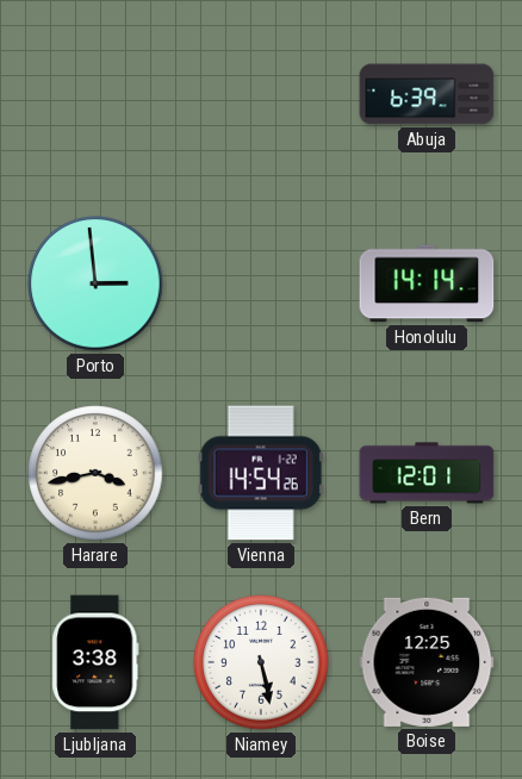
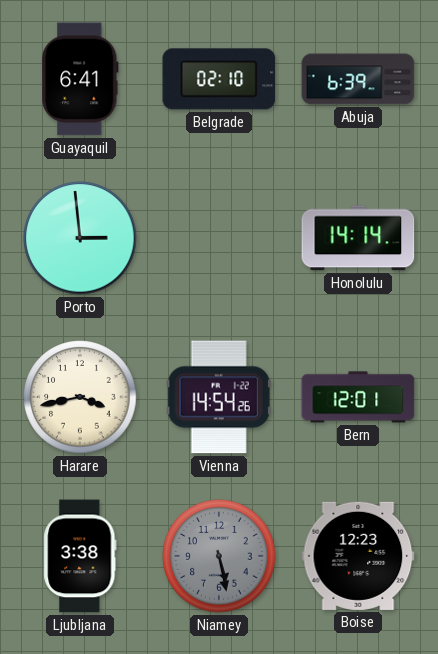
Guayaquil: none -> 6:41
Belgrade: none -> 02:10
Niamey dial: white -> grey
Boise: 12:25 -> 12:23
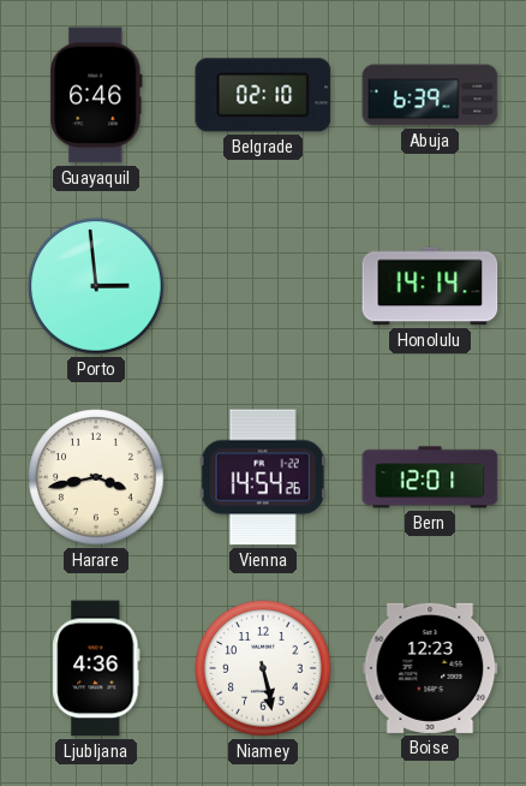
Guayaquil: 6:41 -> 6:46
Ljubljana: 3:38 -> 4:36
Niamey dial: grey -> white
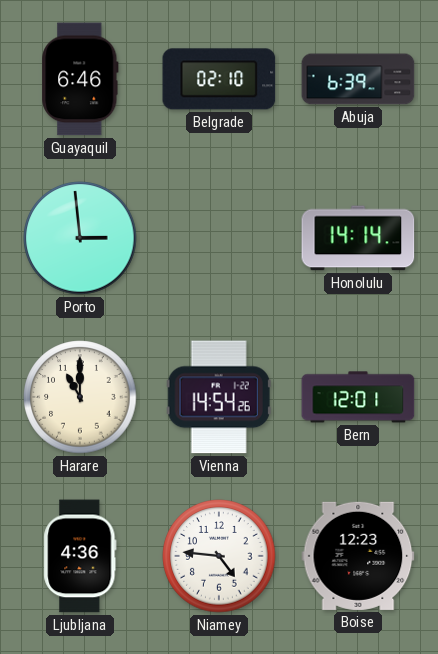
Harare: 3:43 -> 11:00
Niamey: 5:28 -> 4:46
